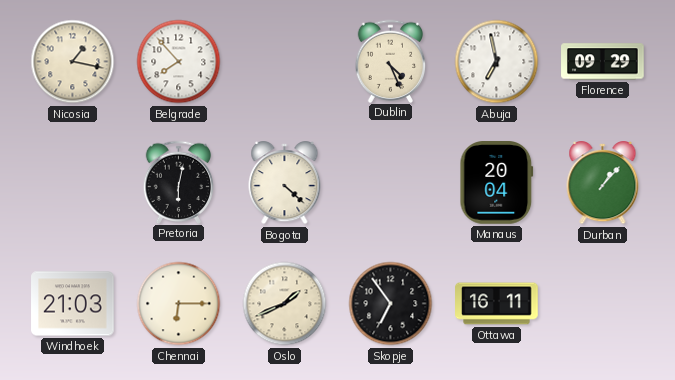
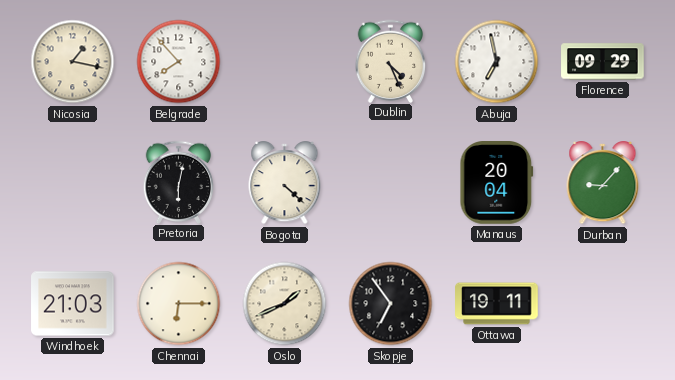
Durban: 1:07 -> 9:07
Ottawa: 16:11 -> 19:11
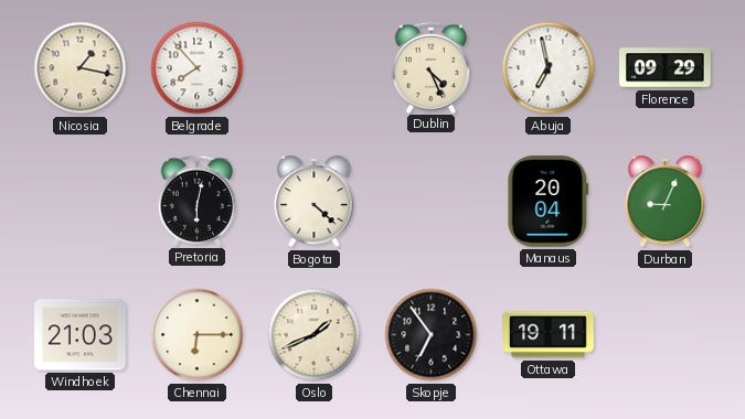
Durban: 9:07 -> 9:04
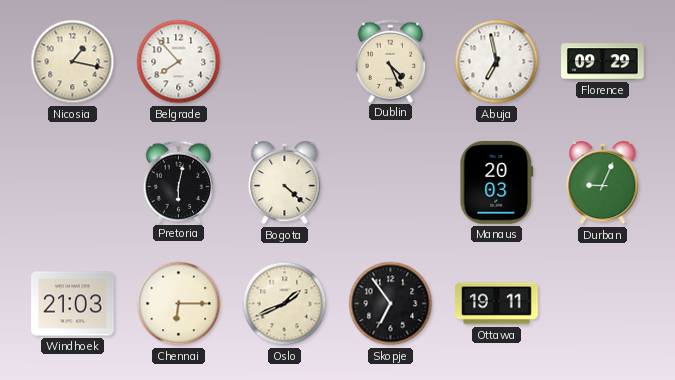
Manaus: 20:04 -> 20:03
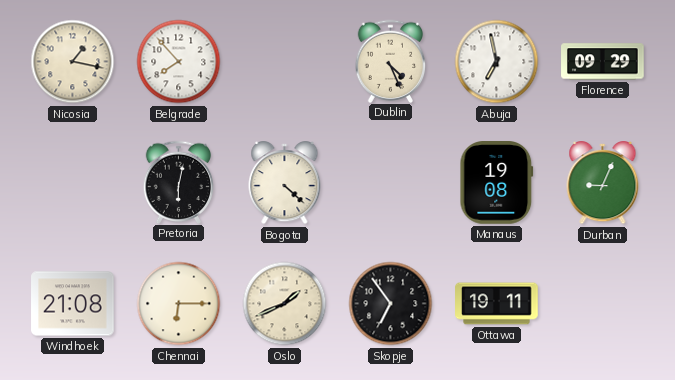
Manaus: 20:03 -> 19:08
Windhoek: 21:03 -> 21:08
